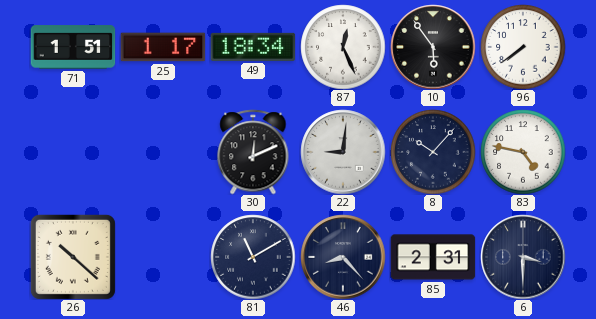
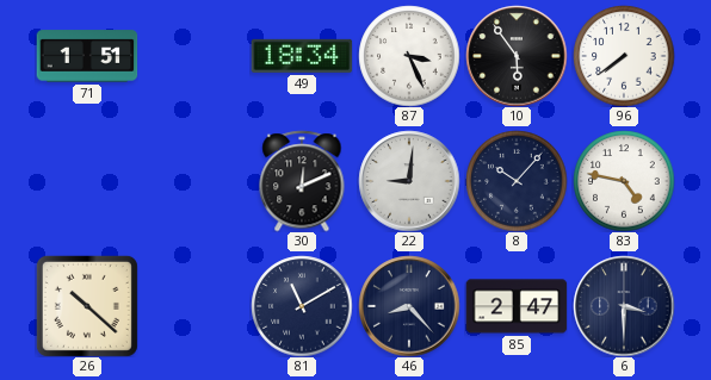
25: 1:17 -> none
87: 12:26 -> 3:26
85: 2:31 -> 2:47
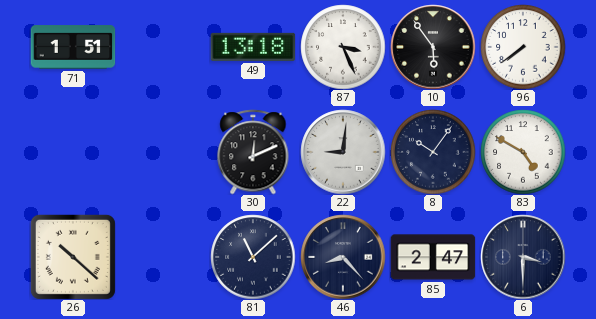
49: 18:34 -> 13:18
8: 10:07 -> 10:06
83: 4:47 -> 4:50
81: 11:10 -> 11:08
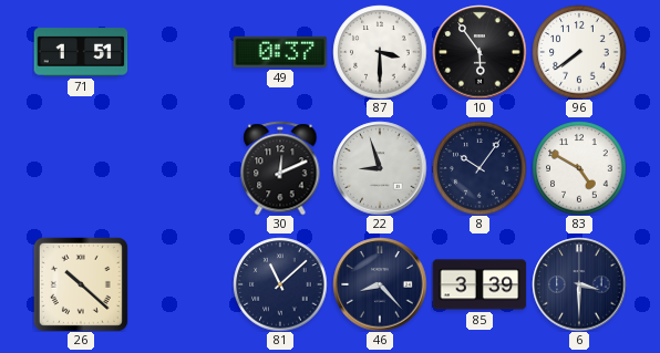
49: 13:18 -> 0:37
87: 3:26 -> 3:30
22: 9:01 -> 8:57
85: 2:47 -> 3:39
